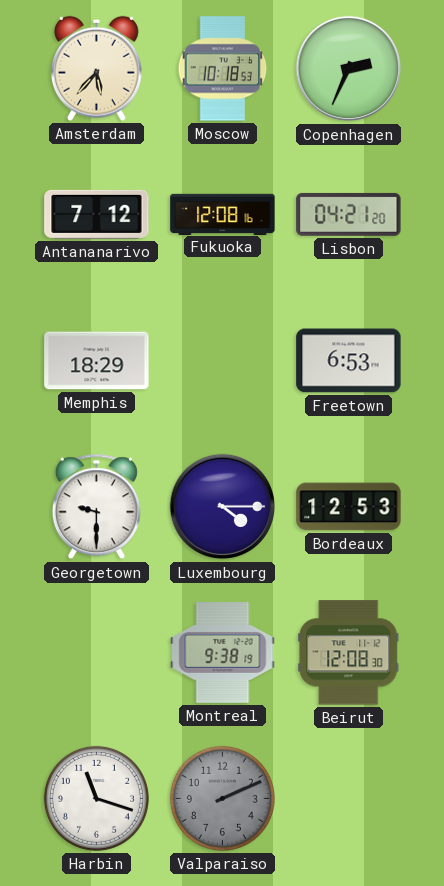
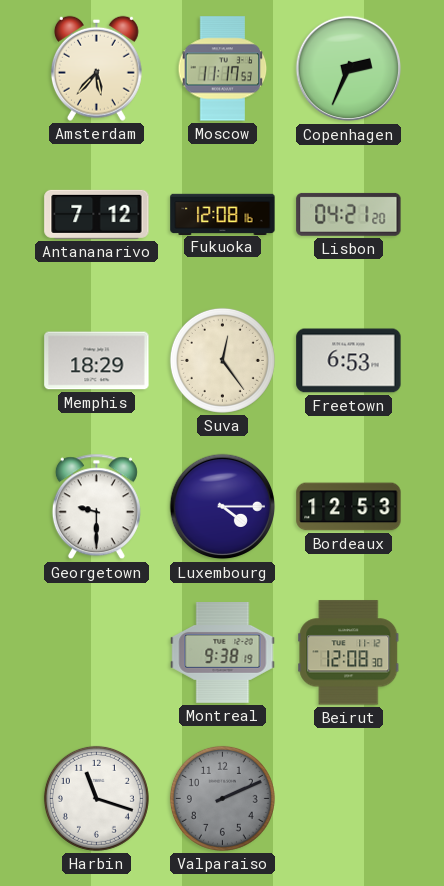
Moscow: 10:18 -> 11:17
Suva: none -> 12:24
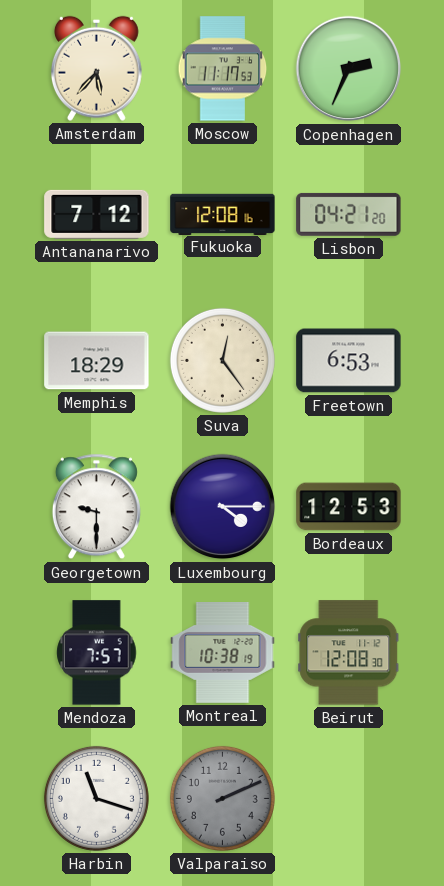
Mendoza: none -> 7:57
Montreal: 9:38 -> 10:38
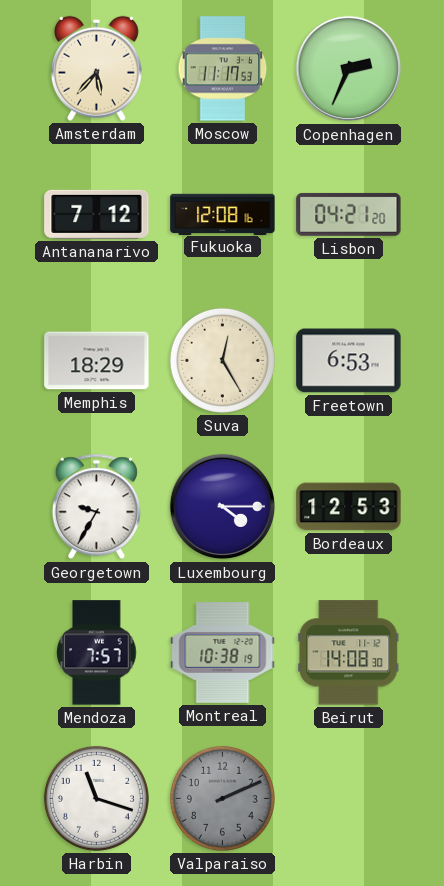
Suva: 12:24 -> 12:25
Georgetown: 9:30 -> 9:35
Beirut: 12:08 -> 14:08
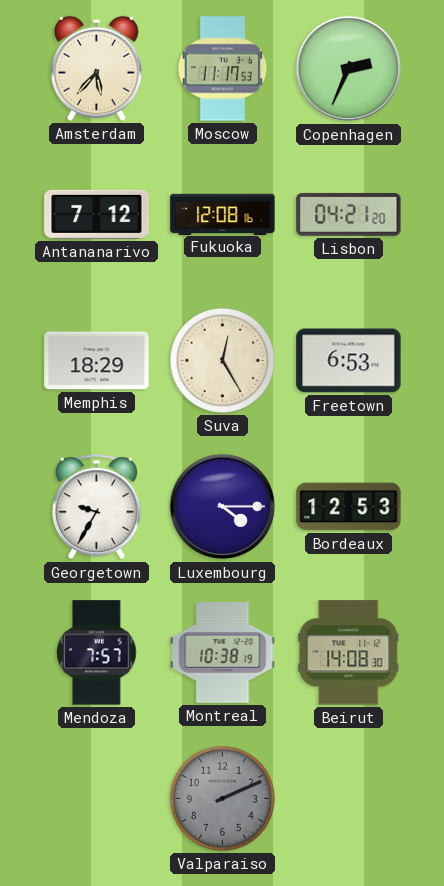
Harbin: 11:18 -> none
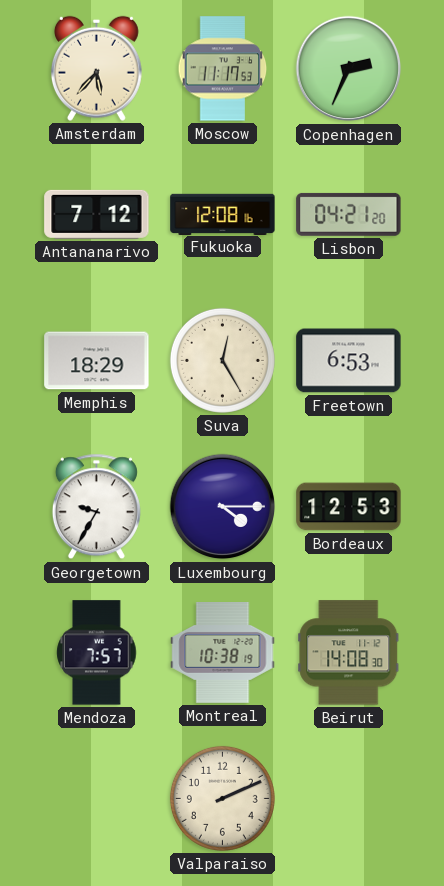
Valparaiso dial: grey -> cream
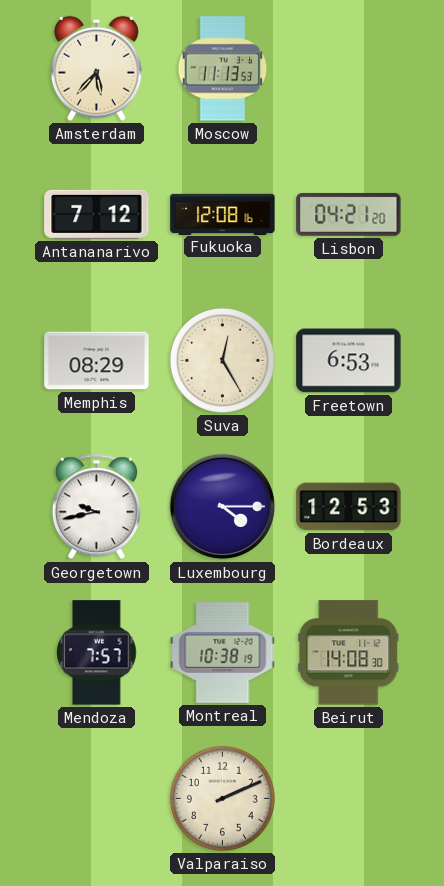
Moscow: 11:17 -> 11:13
Copenhagen: 2:34 -> none
Memphis: 18:29 -> 08:29
Georgetown: 9:35 -> 9:43
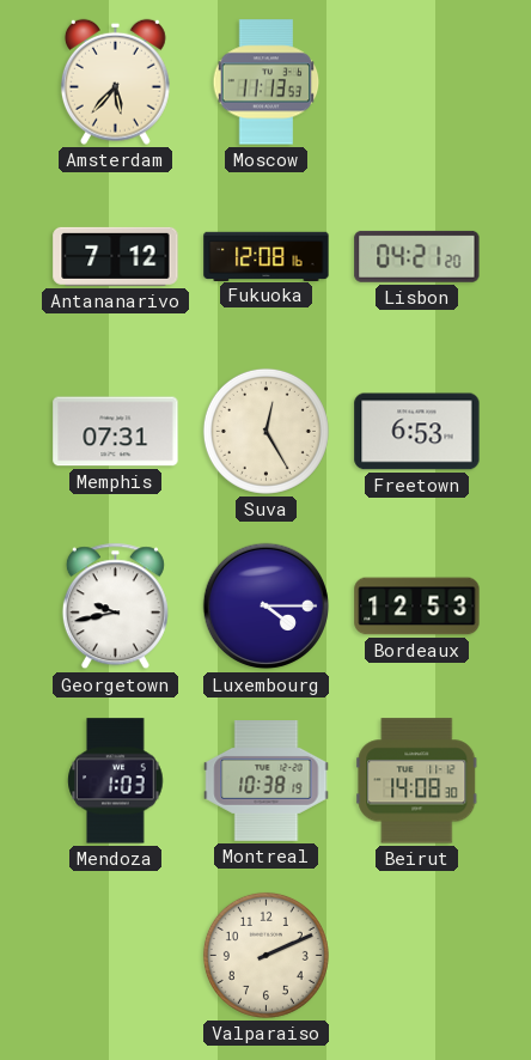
Memphis: 08:29 -> 07:31
Mendoza: 7:57 -> 1:03
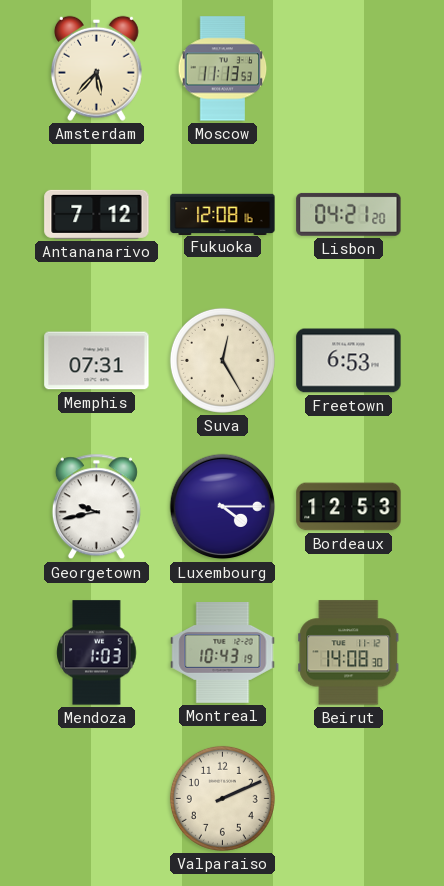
Montreal: 10:38 -> 10:43
